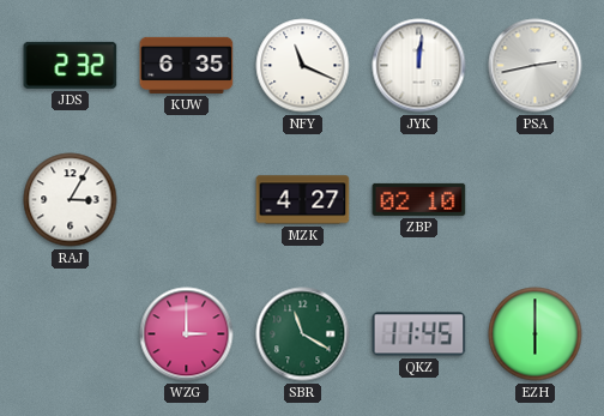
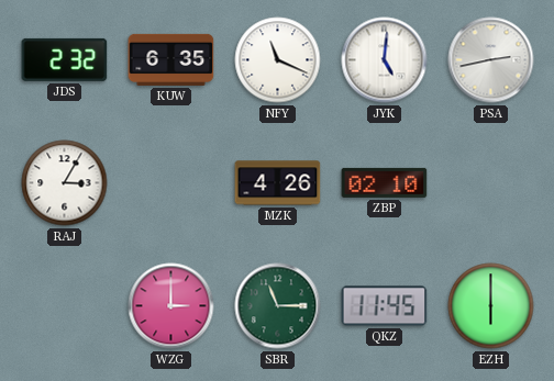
JYK: 12:01 -> 5:01
MZK: 4:27 -> 4:26
SBR: 11:20 -> 11:15
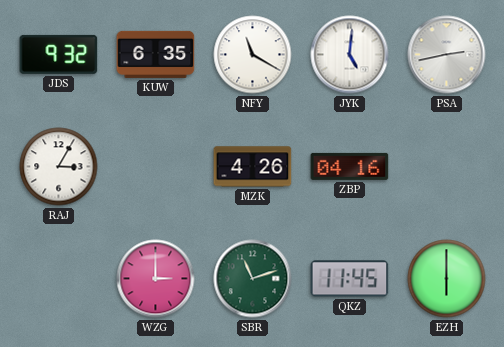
JDS: 2:32 -> 9:32
NFY: 11:19 -> 11:20
ZBP: 02:10 -> 04:16
SBR: 11:15 -> 11:12
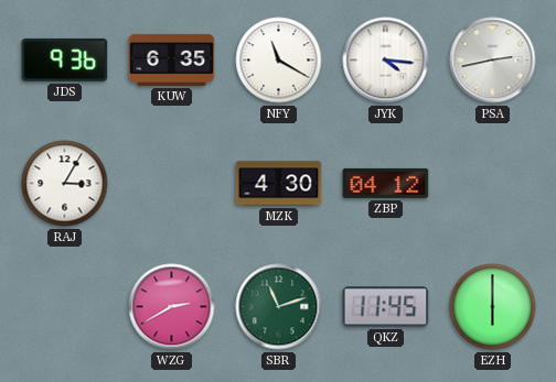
JDS: 9:32 -> 9:36
JYK: 5:01 -> 4:16
MZK: 4:26 -> 4:30
ZBP: 04:16 -> 04:12
WZG: 3:00 -> 2:40
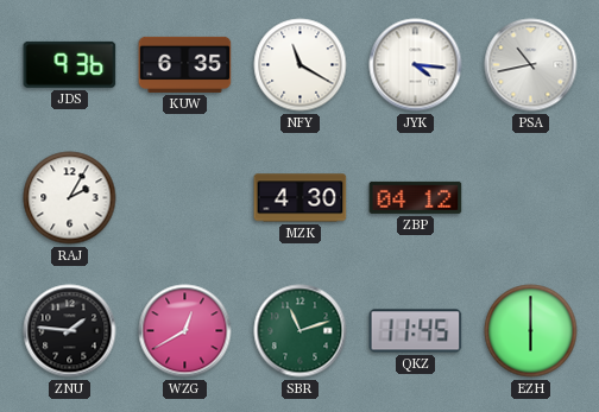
PSA: 2:43 -> 10:43
RAJ: 3:05 -> 2:05
ZNU: none -> 1:46
WZG: 2:40 -> 12:40
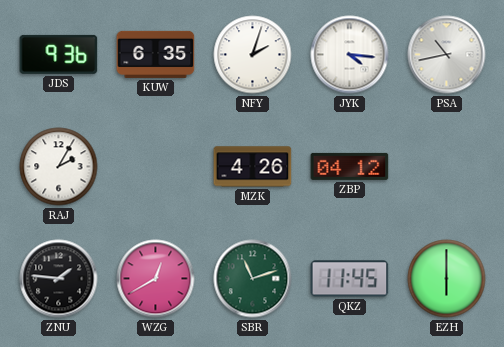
NFY: 11:20 -> 2:03
MZK: 4:30 -> 4:26
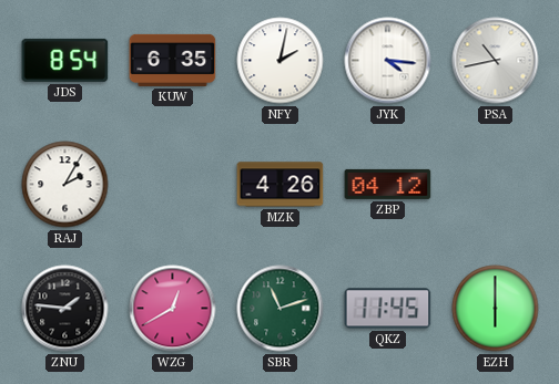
JDS: 9:36 -> 8:54
NFY: 2:03 -> 2:02
